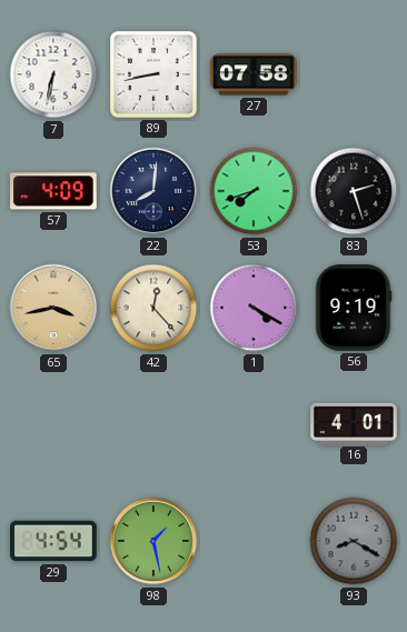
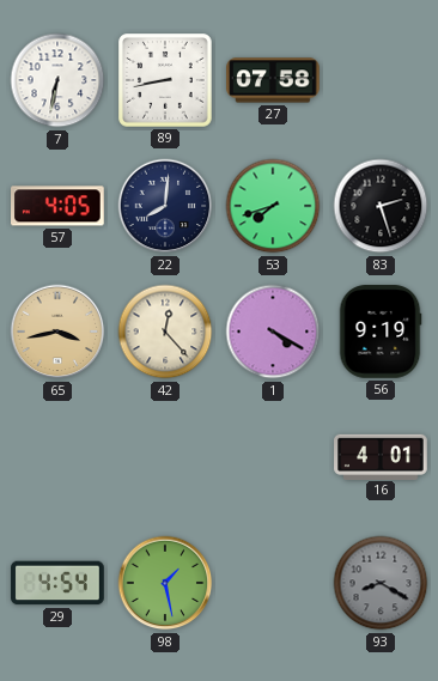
57: 4:09 -> 4:05
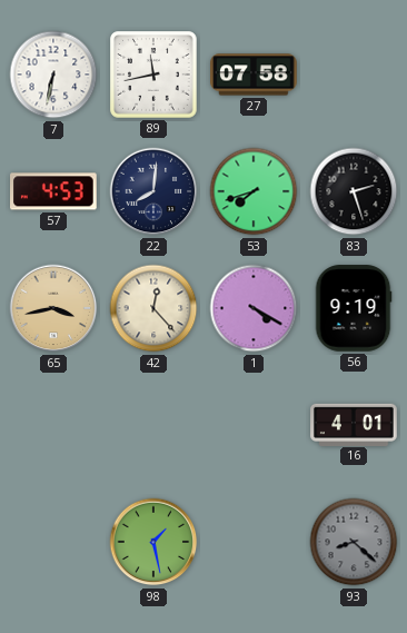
89: 8:43 -> 11:43
57: 4:05 -> 4:53
29: 4:54 -> none
93: 8:20 -> 8:22
